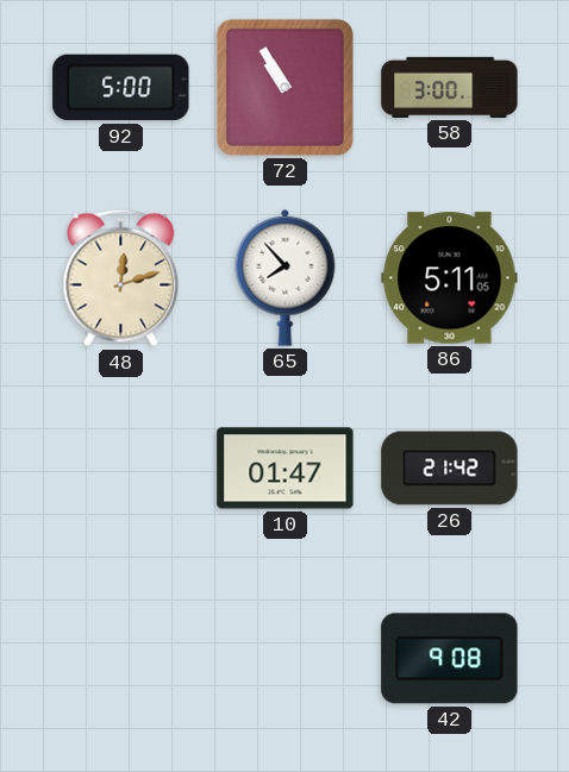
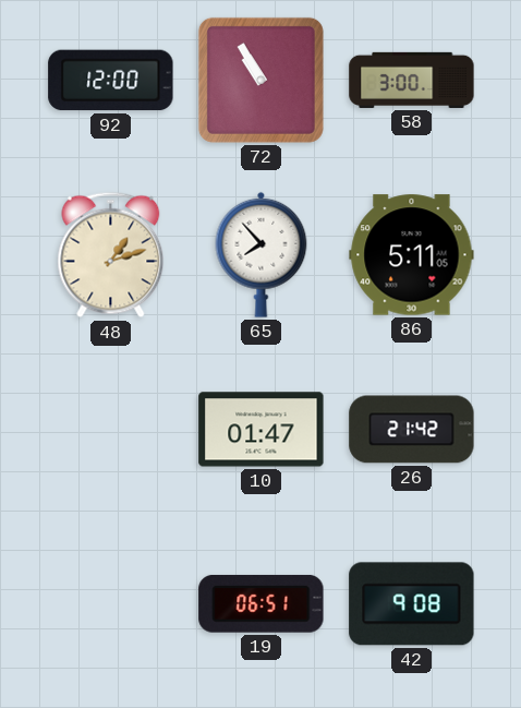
92: 5:00 -> 12:00
48: 12:12 -> 1:12
19: none -> 06:51
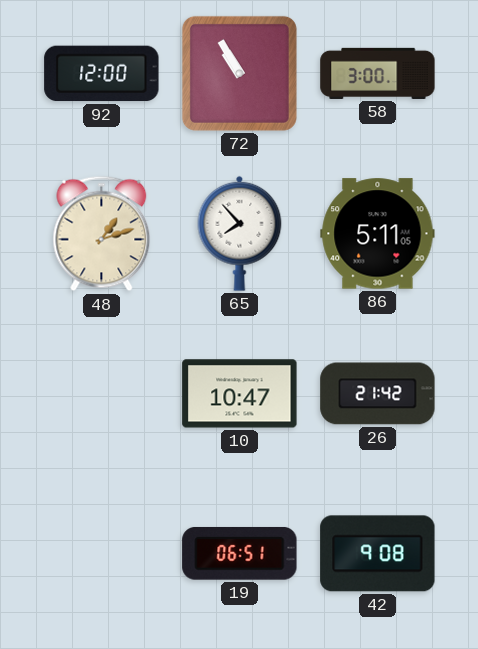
10: 01:47 -> 10:47
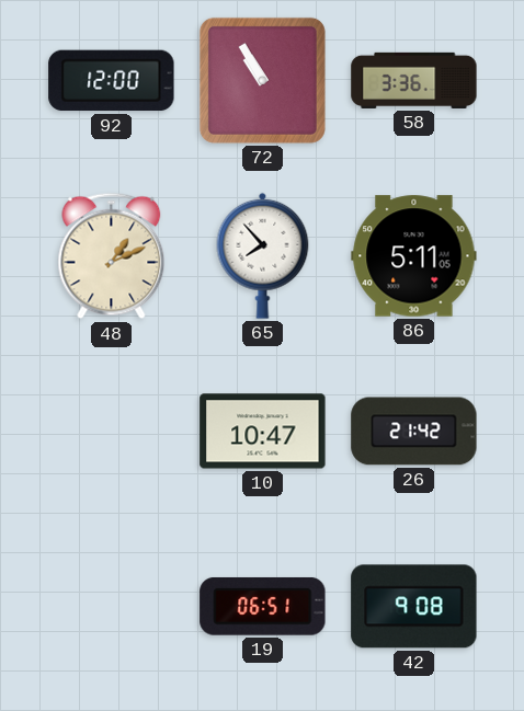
58: 3:00 -> 3:36
48: 1:12 -> 1:11
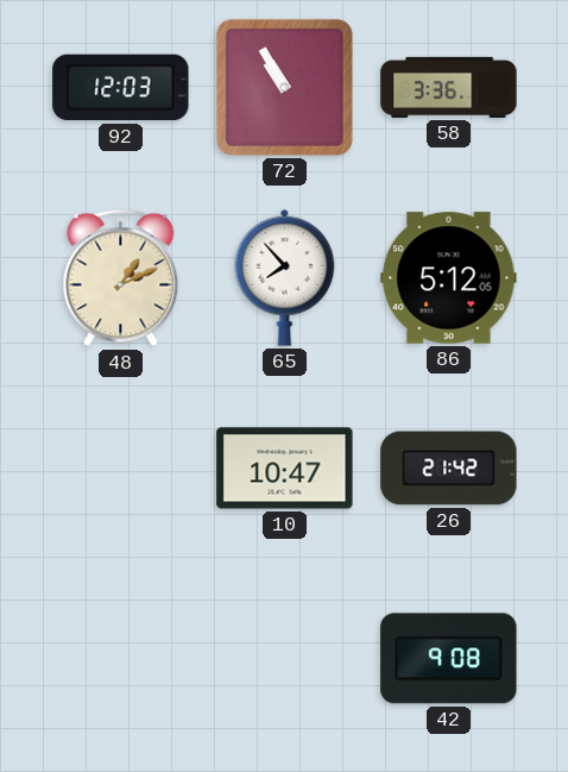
92: 12:00 -> 12:03
86: 5:11 -> 5:12
19: 06:51 -> none
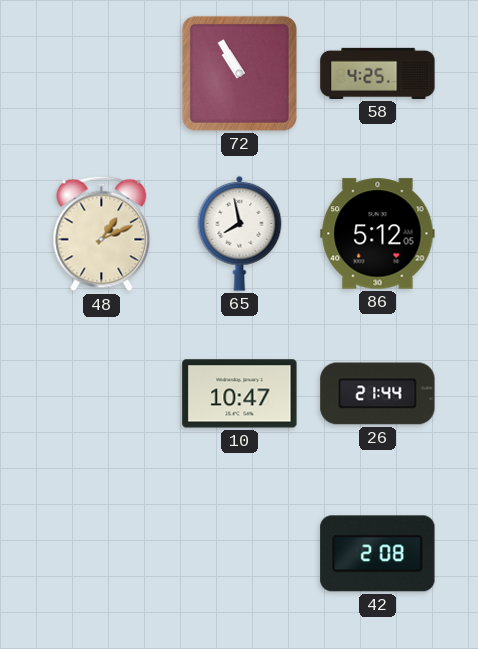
92: 12:03 -> none
58: 3:36 -> 4:25
65: 7:53 -> 7:58
26: 21:42 -> 21:44
42: 9:08 -> 2:08
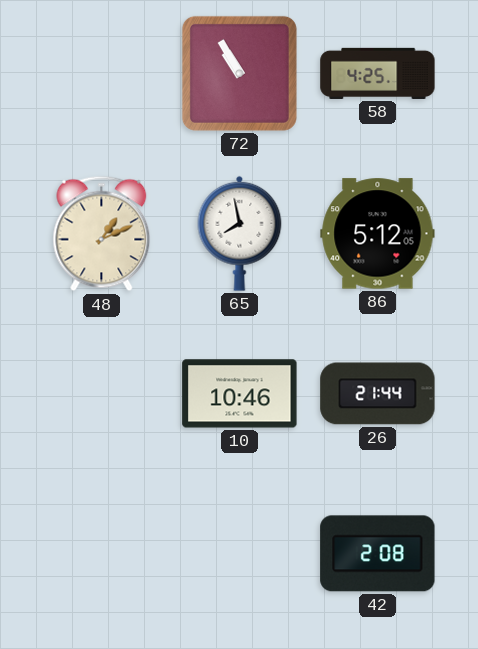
10: 10:47 -> 10:46
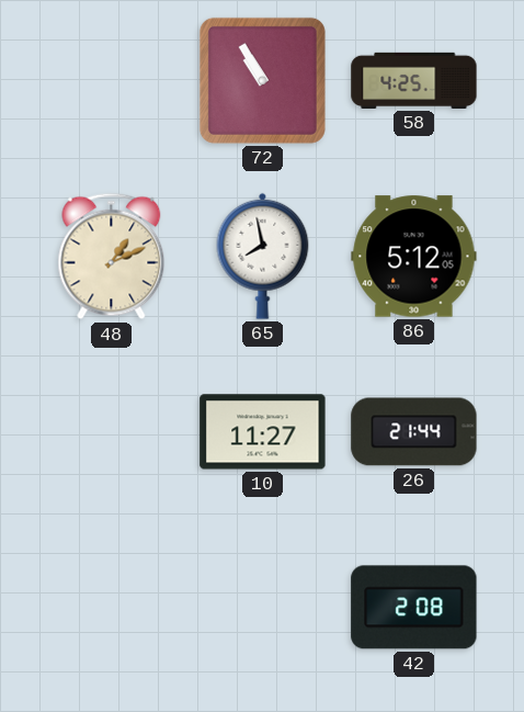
10: 10:46 -> 11:27
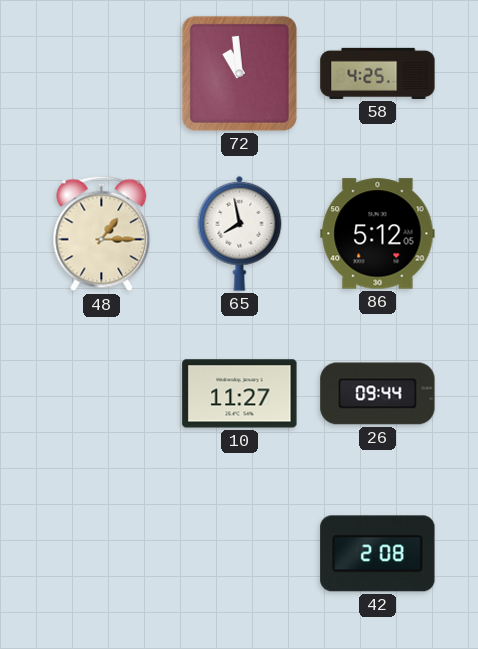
72: 10:55 -> 10:59
48: 1:11 -> 1:15
26: 21:44 -> 09:44
